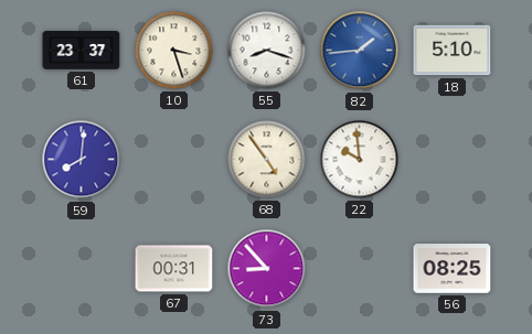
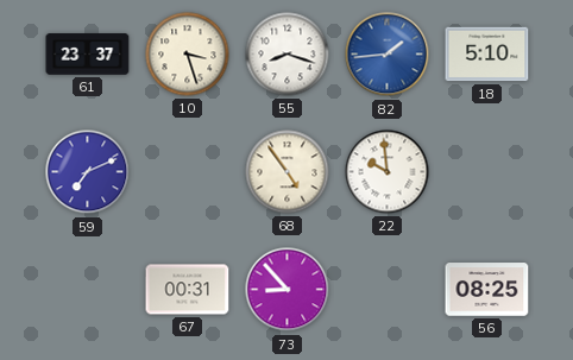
59: 8:01 -> 7:11
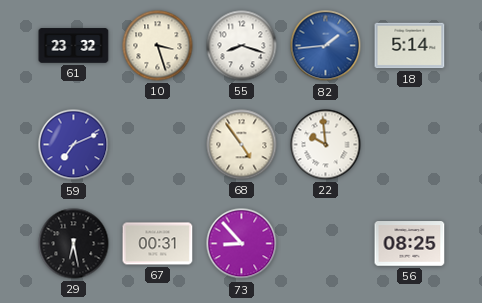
61: 23:37 -> 23:32
18: 5:10 -> 5:14
29: none -> 6:28
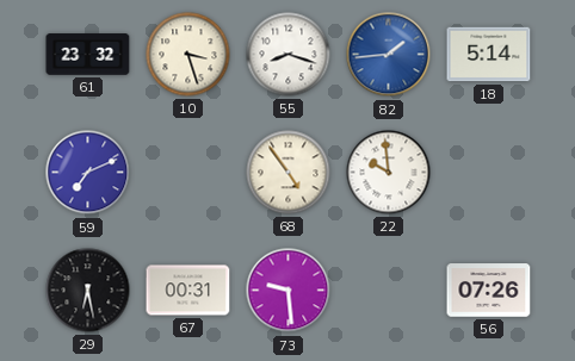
73: 8:53 -> 9:29
56: 08:25 -> 07:26
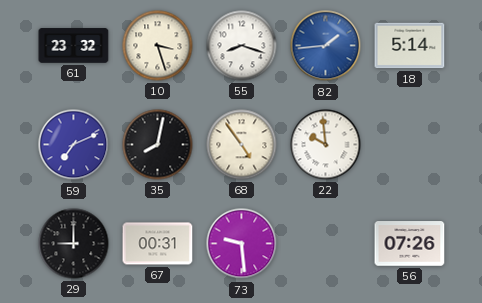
35: none -> 8:02
29: 6:28 -> 9:00
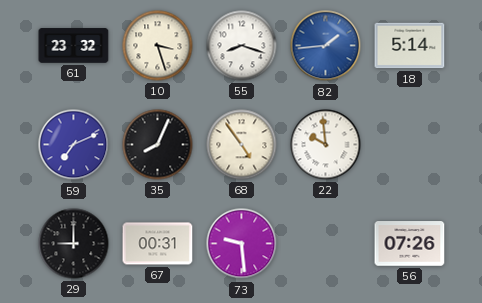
35: 8:02 -> 8:04
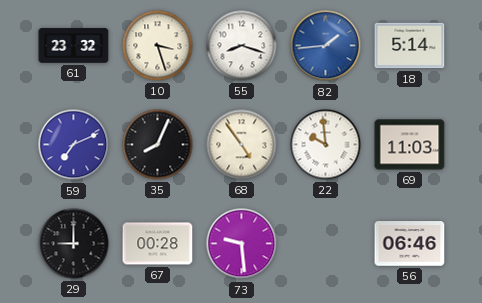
69: none -> 11:03
67: 00:31 -> 00:28
56: 07:26 -> 06:46
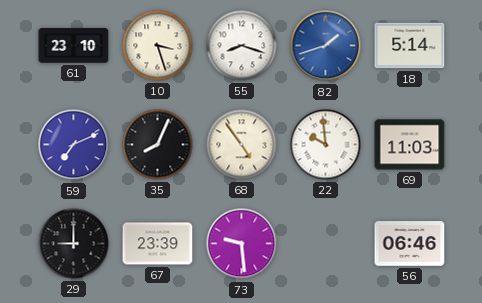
61: 23:32 -> 23:10
82: 1:44 -> 1:42
67: 00:28 -> 23:39
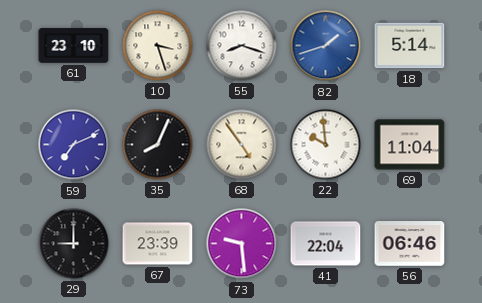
69: 11:03 -> 11:04
41: none -> 22:04
